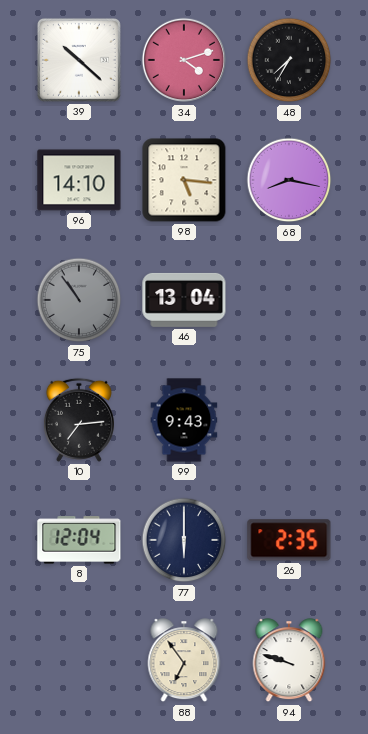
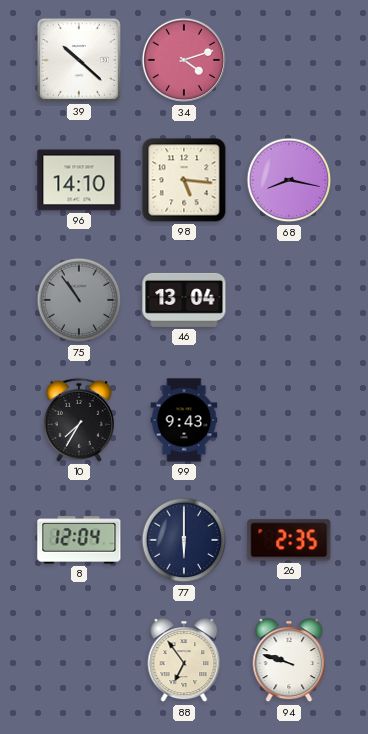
48: 7:35 -> none
10: 7:14 -> 7:35
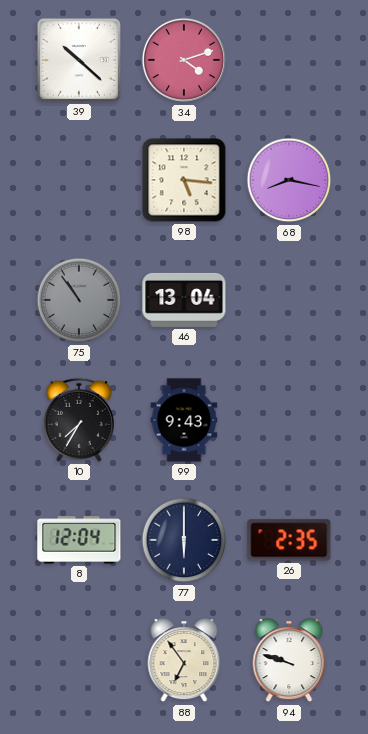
96: 14:10 -> none
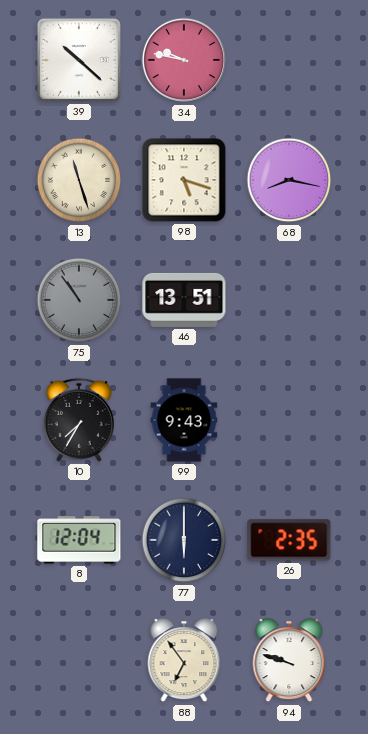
34: 4:12 -> 9:47
13: none -> 11:27
98: 5:16 -> 5:18
46: 13:04 -> 13:51
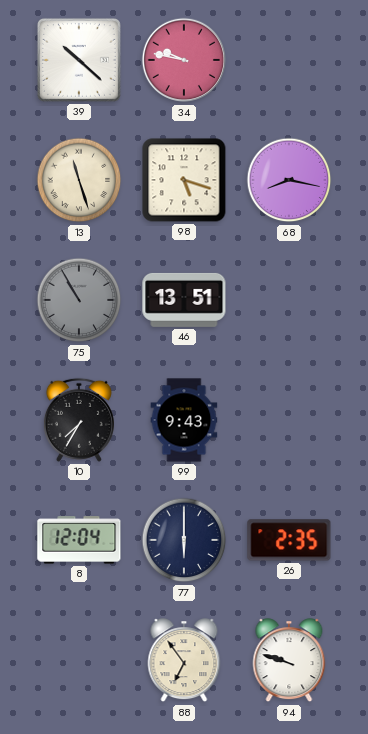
75: 10:54 -> 10:55
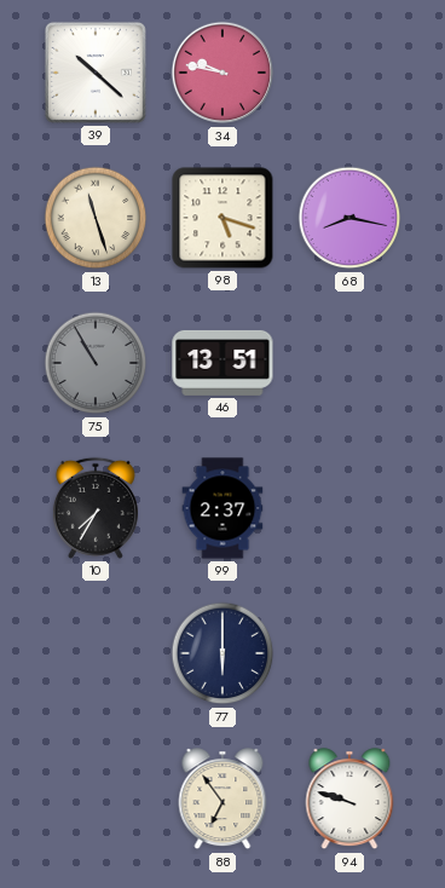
99: 9:43 -> 2:37
8: 12:04 -> none
26: 2:35 -> none
